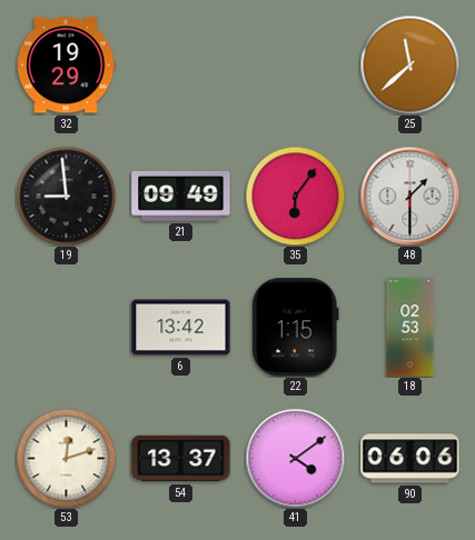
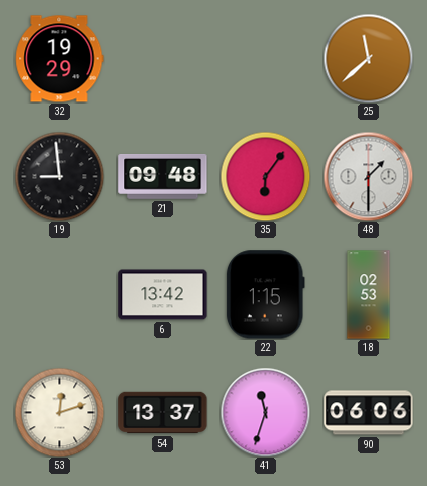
21: 09:49 -> 09:48
41: 4:09 -> 11:33
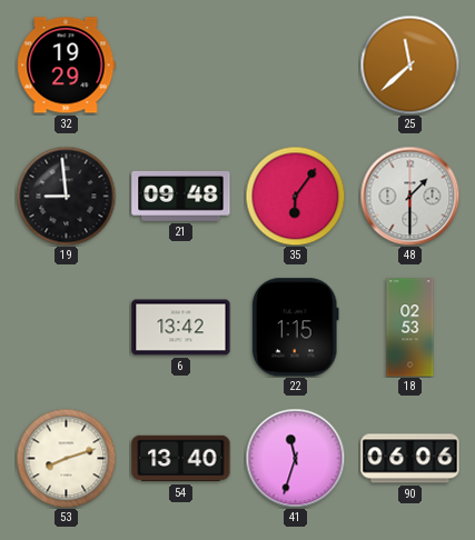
53: 12:12 -> 8:12
54: 13:37 -> 13:40
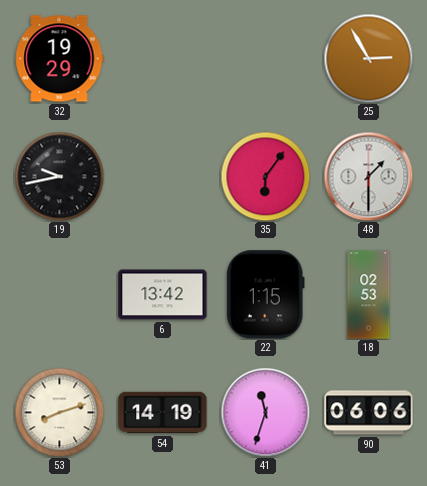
25: 11:38 -> 2:55
19: 8:59 -> 9:43
21: 09:48 -> none
54: 13:40 -> 14:19
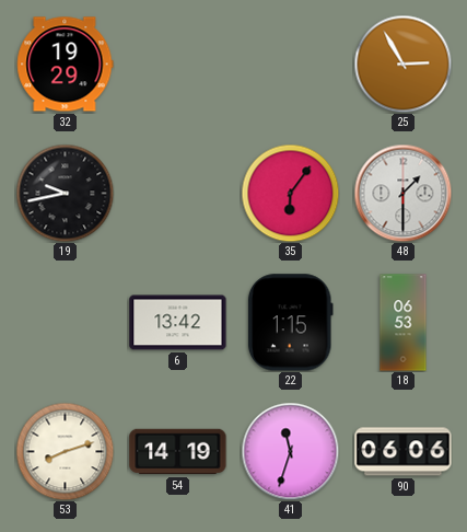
18: 02:53 -> 06:53
